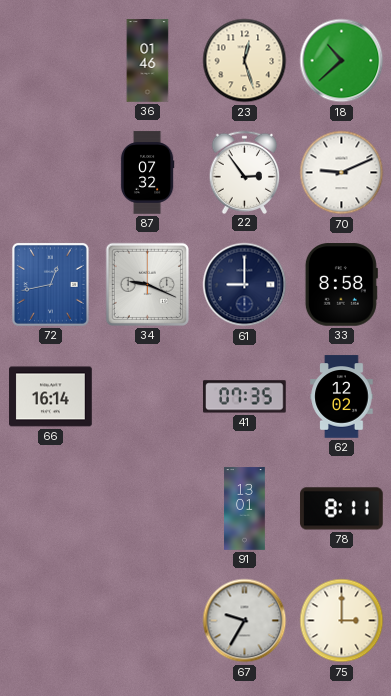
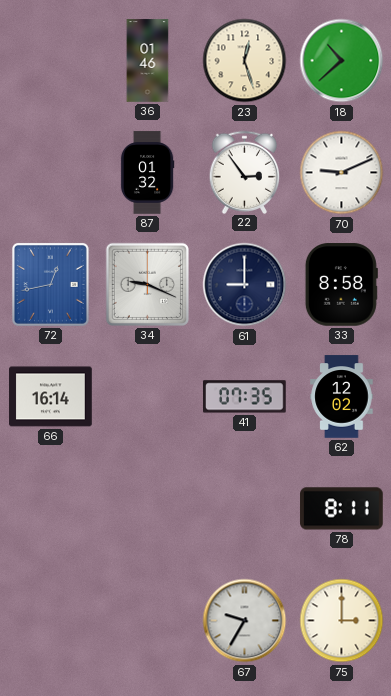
87: 07:32 -> 01:32
91: 13:01 -> none
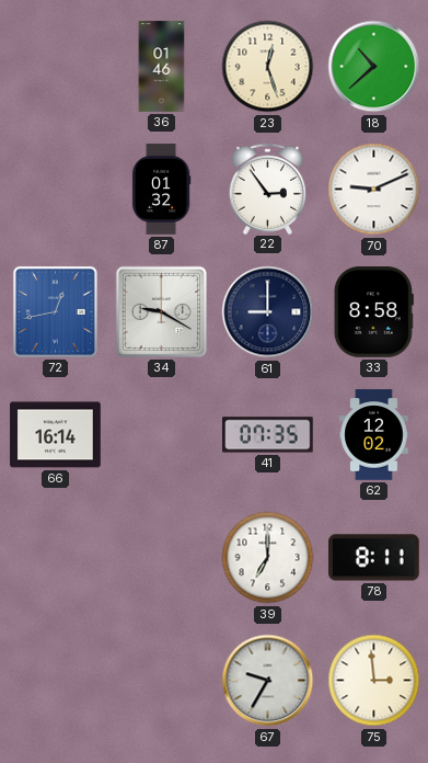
34: 9:19 -> 9:20
39: none -> 7:00
75: 3:00 -> 2:59
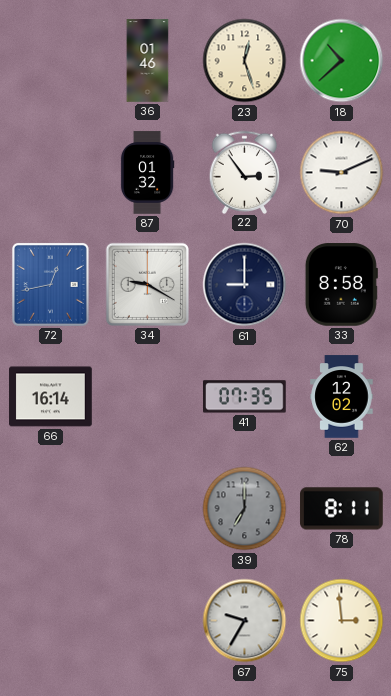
39 dial: white -> grey
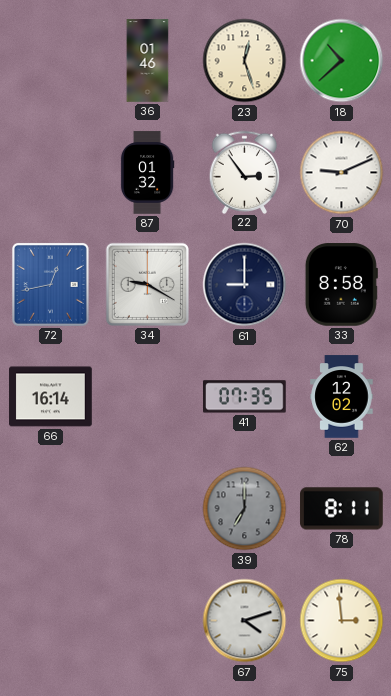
67: 9:35 -> 4:12
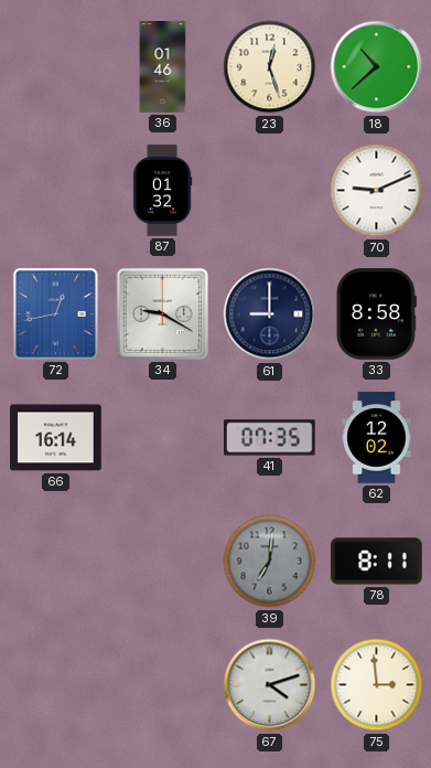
22: 2:54 -> none
39: 7:00 -> 7:01
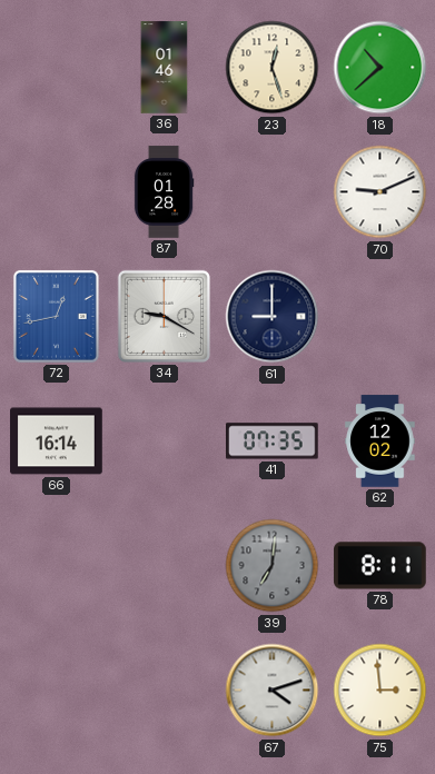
87: 01:32 -> 01:28
33: 8:58 -> none
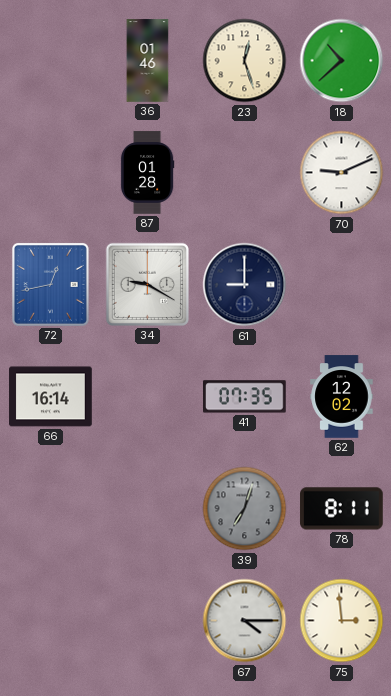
39: 7:01 -> 7:03
67: 4:12 -> 4:15
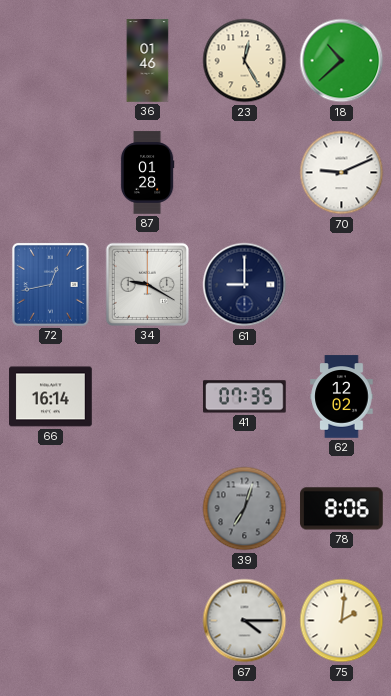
23: 12:27 -> 12:25
78: 8:11 -> 8:06
75: 2:59 -> 2:01
